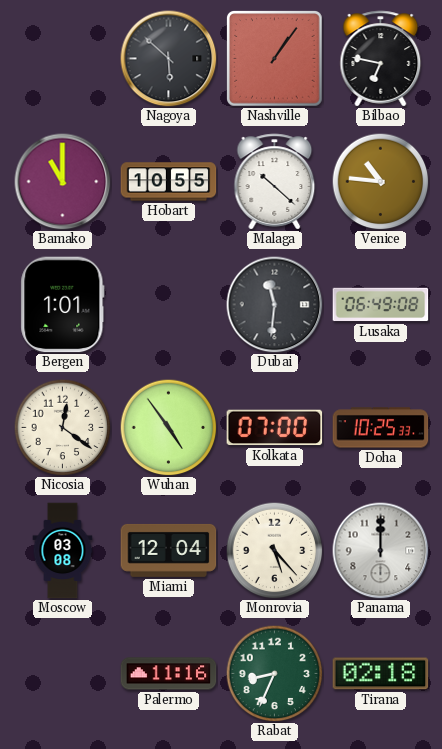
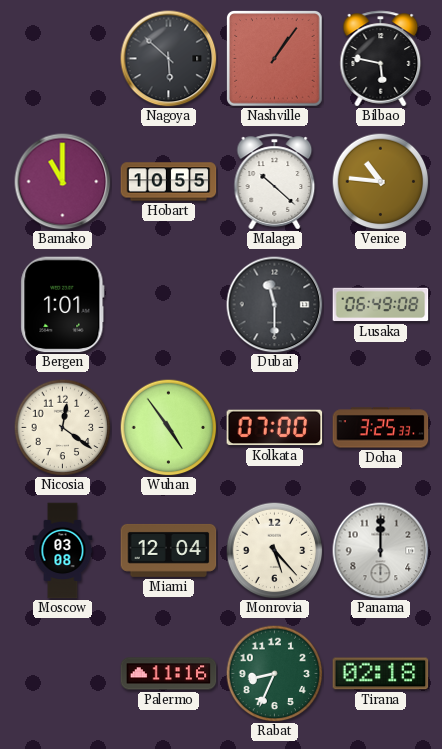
Bilbao: 6:47 -> 5:47
Dubai: 11:31 -> 11:30
Doha: 10:25 -> 3:25
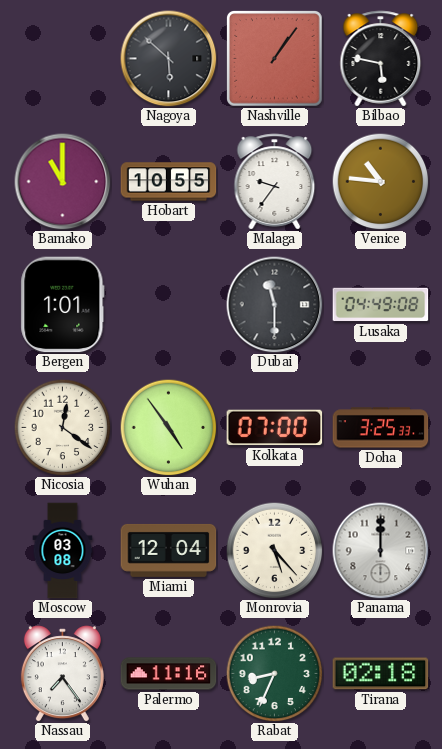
Malaga: 10:22 -> 9:36
Lusaka: 06:49 -> 04:49
Nassau: none -> 7:24
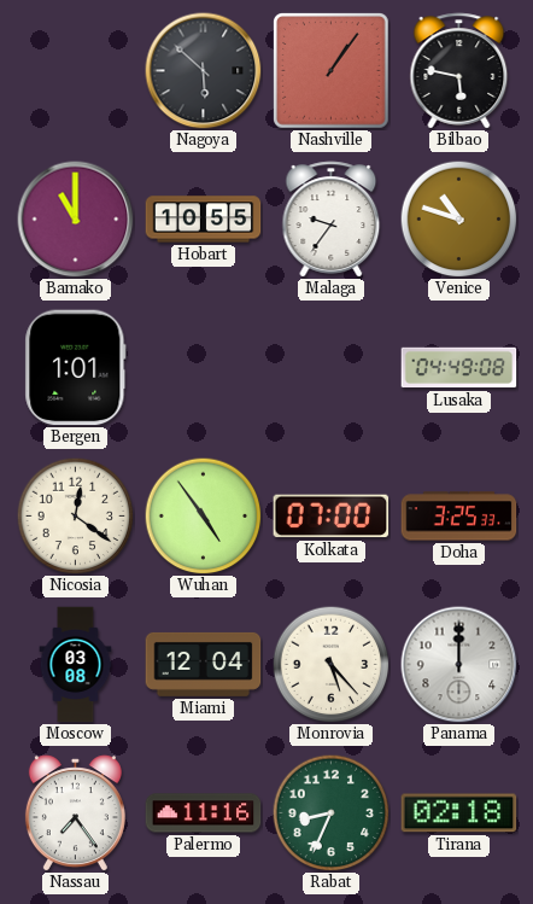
Venice: 10:46 -> 10:48
Dubai: 11:30 -> none
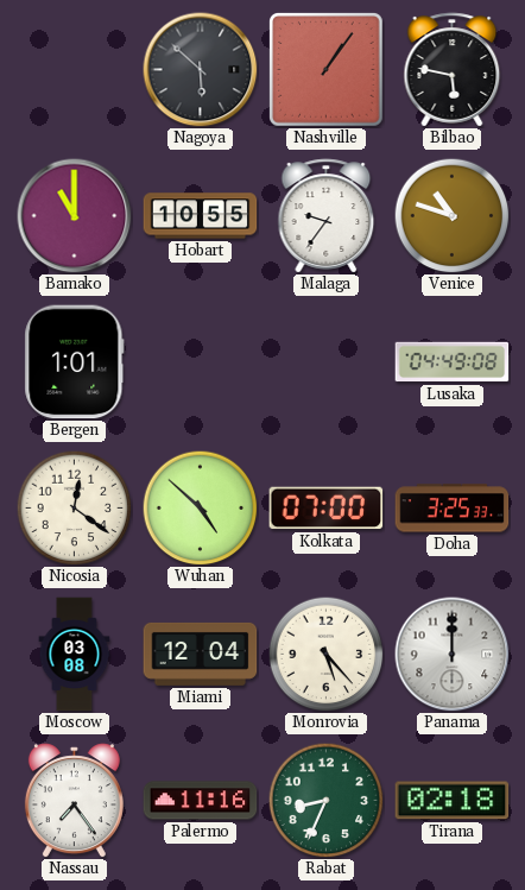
Wuhan: 4:54 -> 4:52
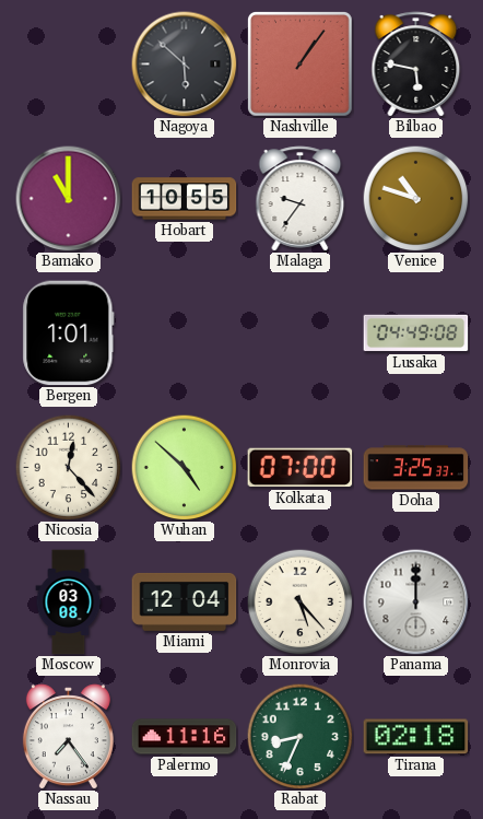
Nicosia: 12:21 -> 12:23
